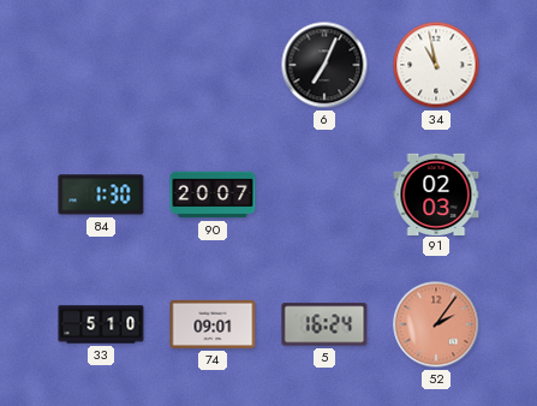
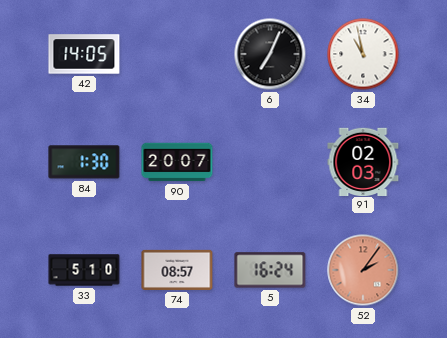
42: none -> 14:05
74: 09:01 -> 08:57
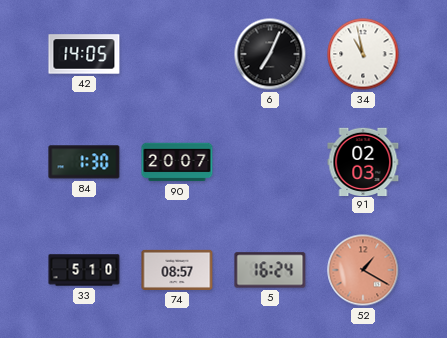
52: 2:06 -> 1:20
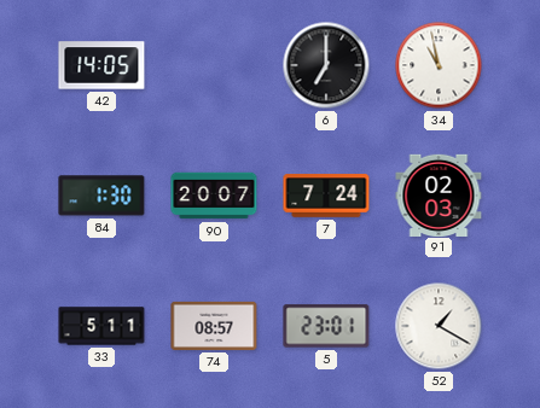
6: 7:04 -> 7:00
7: none -> 7:24
33: 5:10 -> 5:11
5: 16:24 -> 23:01
52 dial: salmon -> white
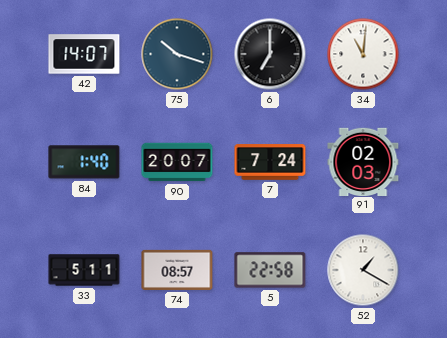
42: 14:05 -> 14:07
75: none -> 10:18
34: 10:58 -> 11:01
84: 1:30 -> 1:40
5: 23:01 -> 22:58
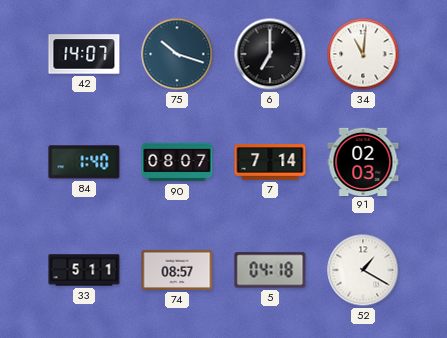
90: 20:07 -> 08:07
7: 7:24 -> 7:14
5: 22:58 -> 04:18
